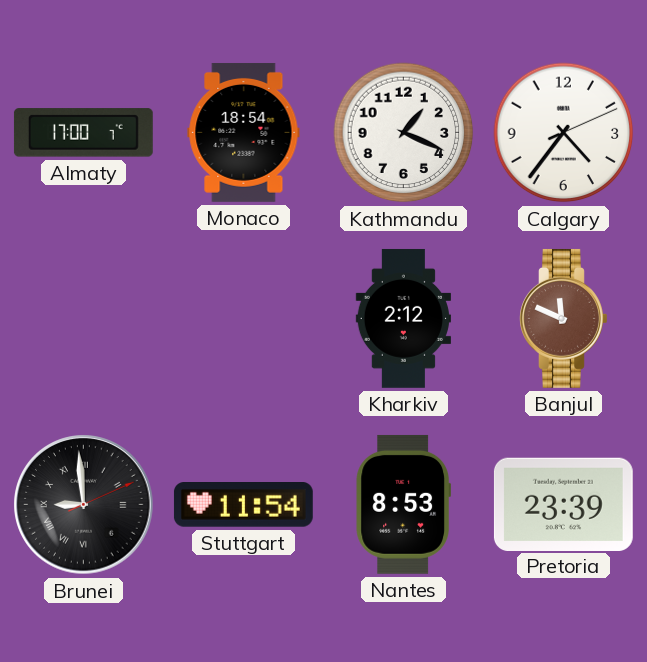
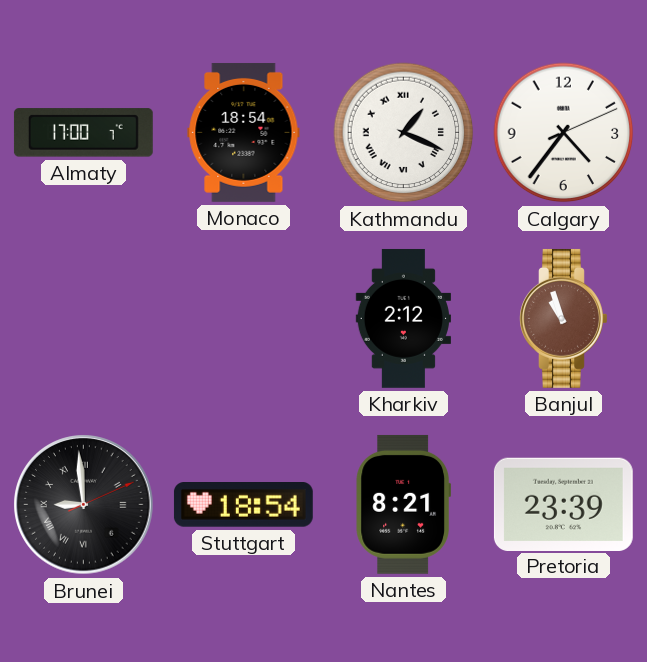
Kathmandu numerals: Arabic -> Roman
Banjul: 11:49 -> 10:57
Stuttgart: 11:54 -> 18:54
Nantes: 8:53 -> 8:21
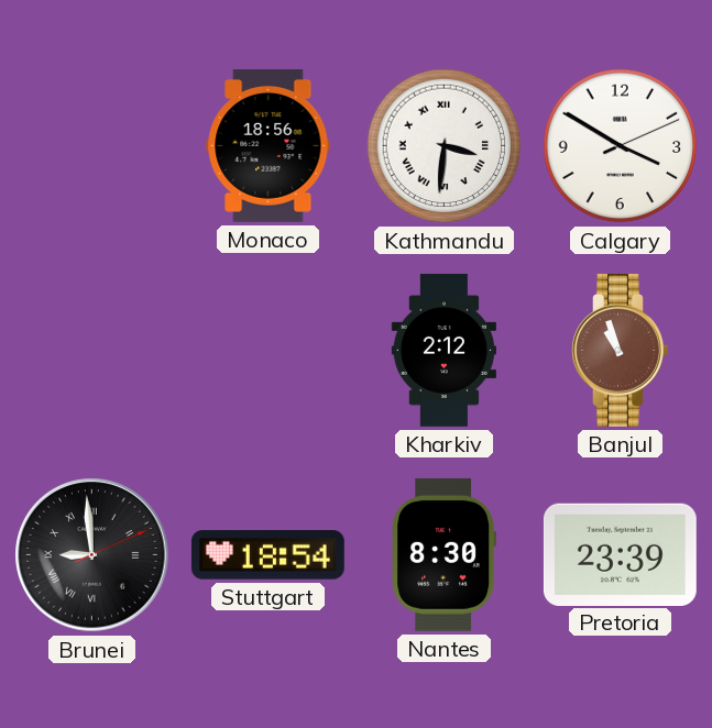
Almaty: 17:00 -> none
Monaco: 18:54 -> 18:56
Kathmandu: 1:19 -> 3:31
Calgary: 4:36 -> 3:50
Nantes: 8:21 -> 8:30
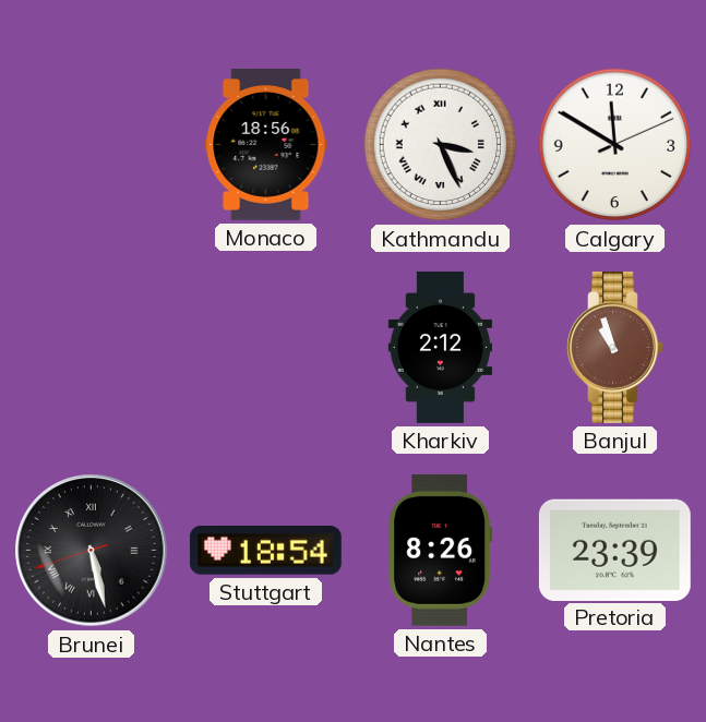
Kathmandu: 3:31 -> 3:26
Calgary: 3:50 -> 11:50
Brunei: 8:59 -> 5:27
Nantes: 8:30 -> 8:26
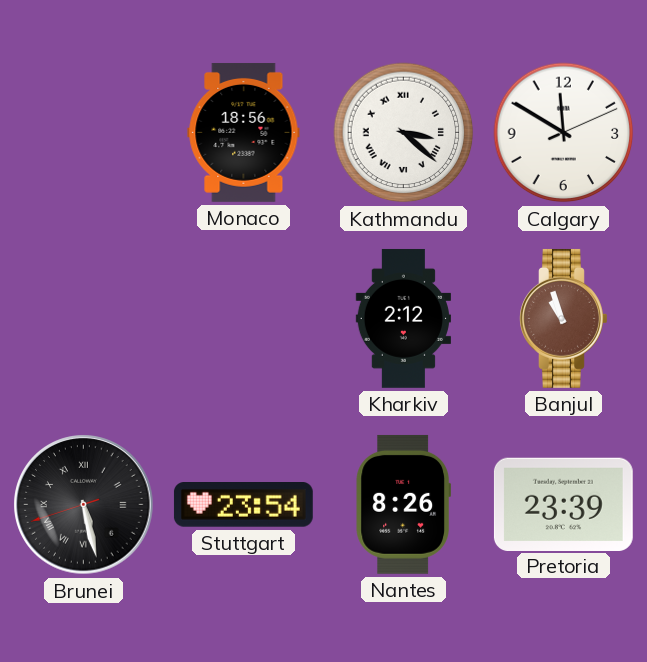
Kathmandu: 3:26 -> 3:22
Stuttgart: 18:54 -> 23:54
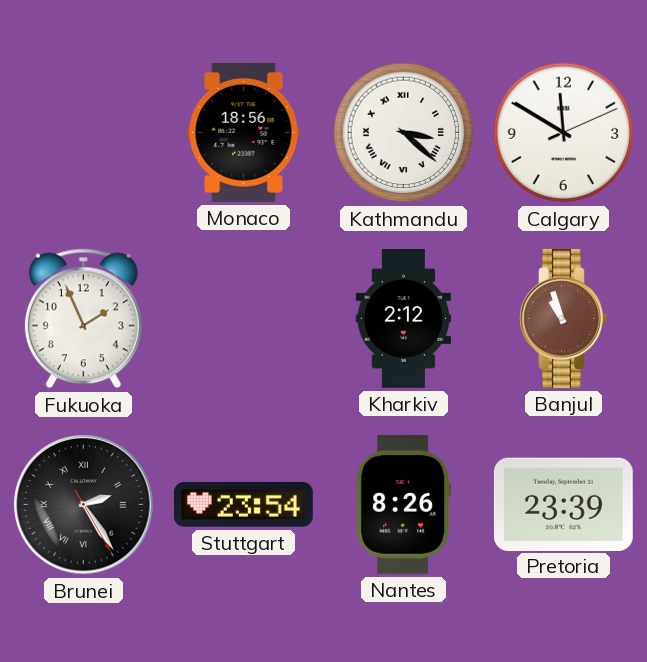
Fukuoka: none -> 1:56
Brunei: 5:27 -> 2:24
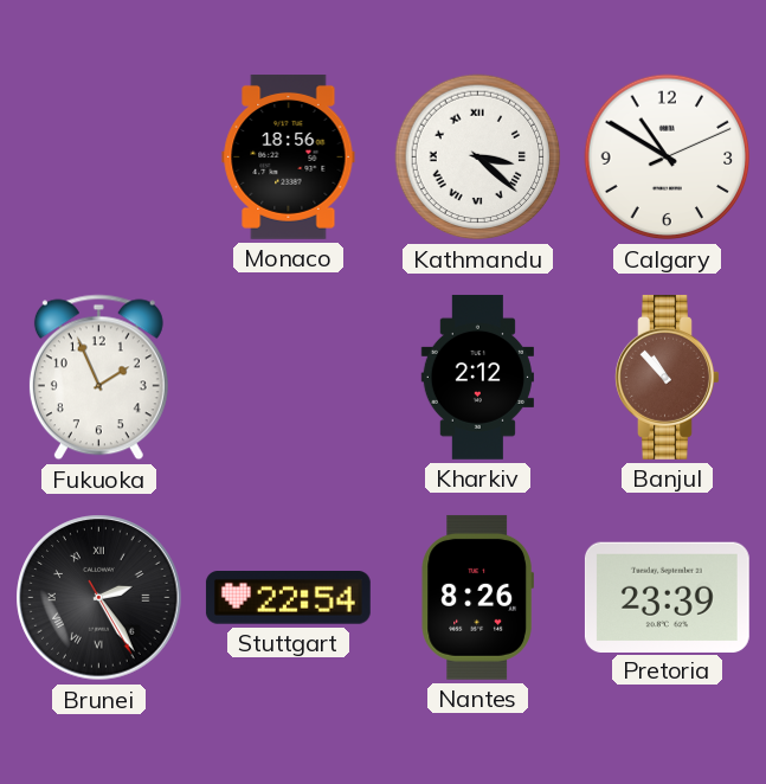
Calgary: 11:50 -> 10:50
Banjul: 10:57 -> 10:53
Stuttgart: 23:54 -> 22:54
